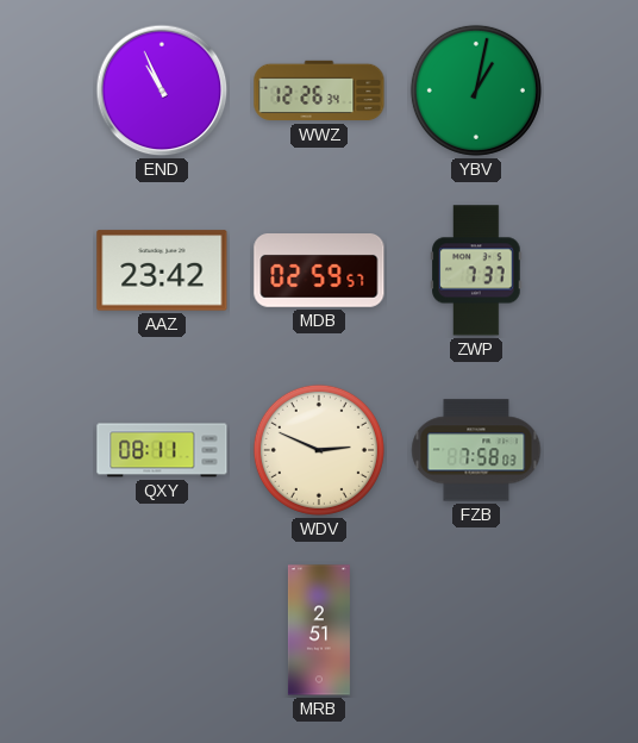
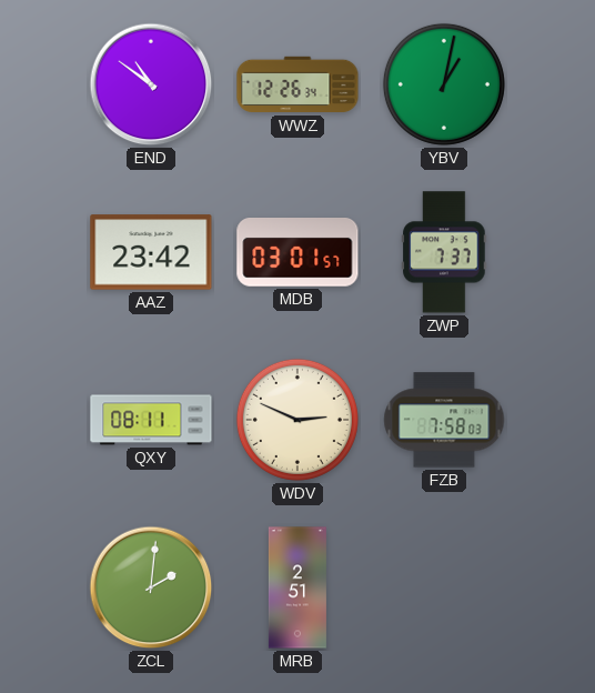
END: 10:56 -> 10:51
MDB: 02:59 -> 03:01
ZCL: none -> 2:01
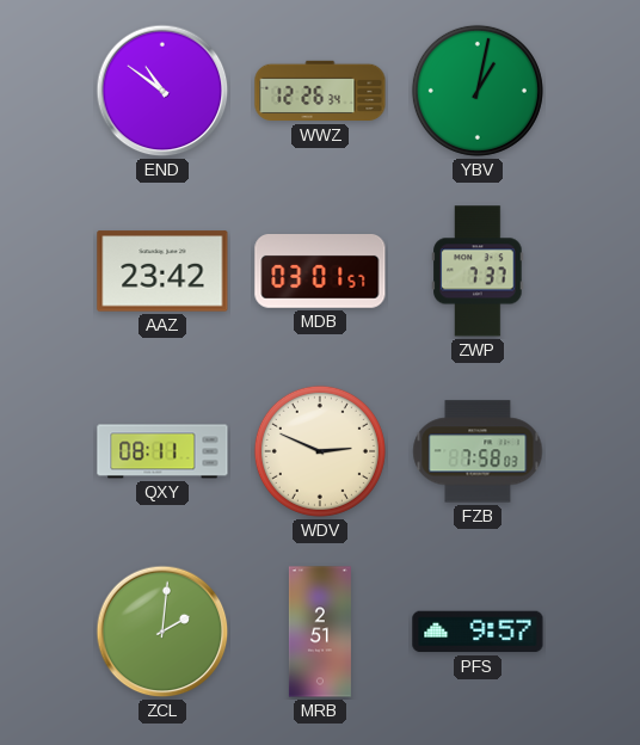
PFS: none -> 9:57
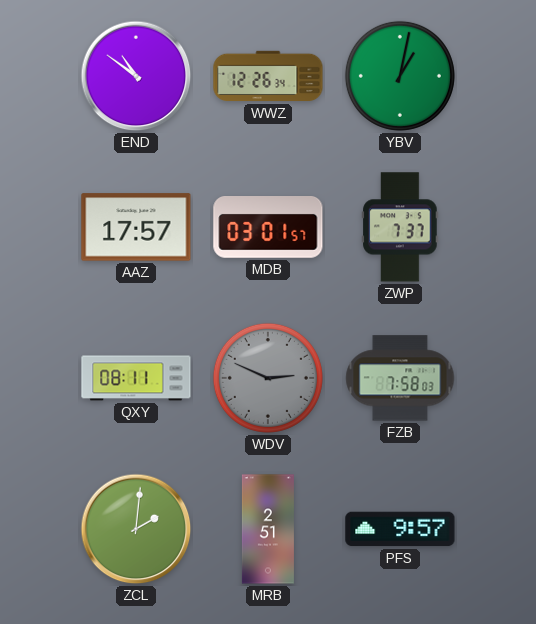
AAZ: 23:42 -> 17:57
WDV dial: cream -> grey
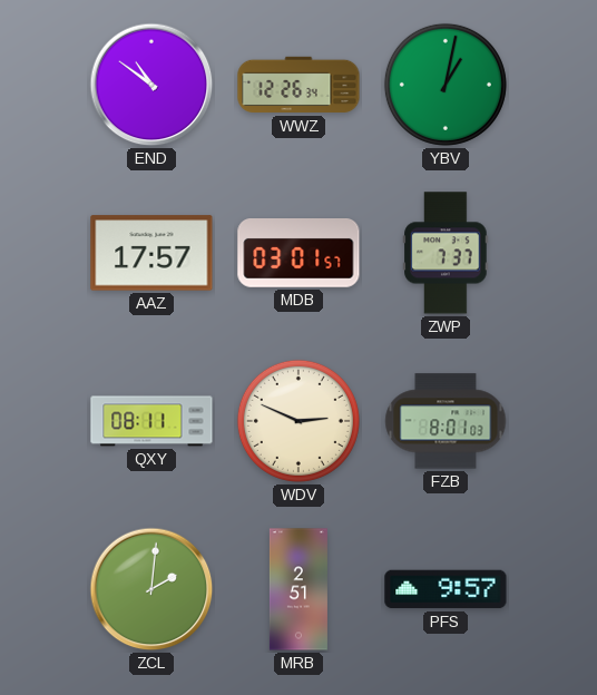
WDV dial: grey -> cream
FZB: 7:58 -> 8:01
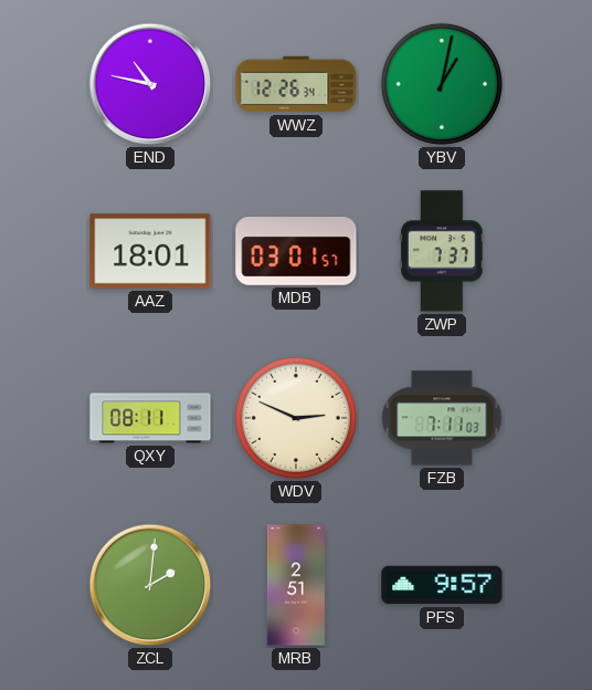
END: 10:51 -> 10:47
AAZ: 17:57 -> 18:01
FZB: 8:01 -> 7:11
